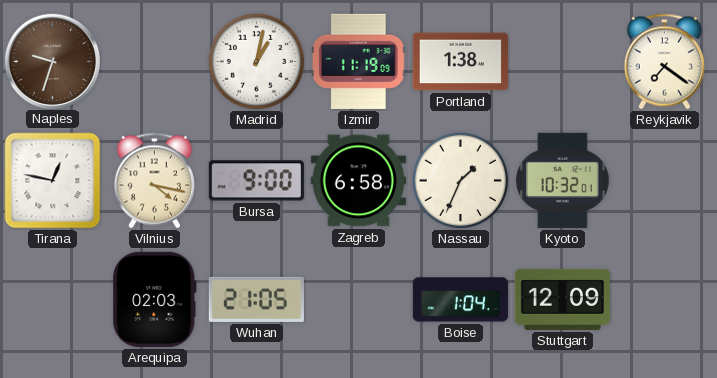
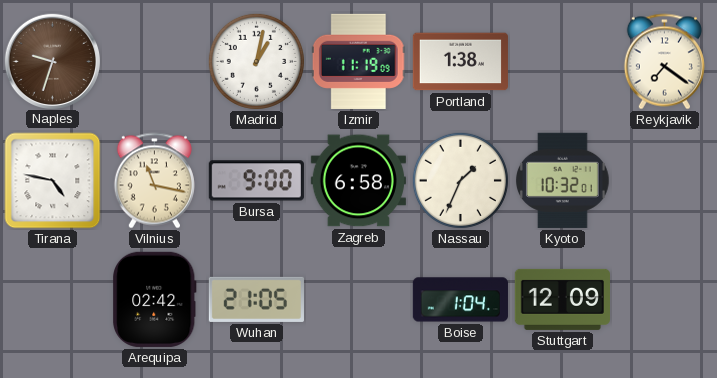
Tirana: 12:47 -> 4:47
Vilnius: 4:17 -> 11:17
Arequipa: 02:03 -> 02:42
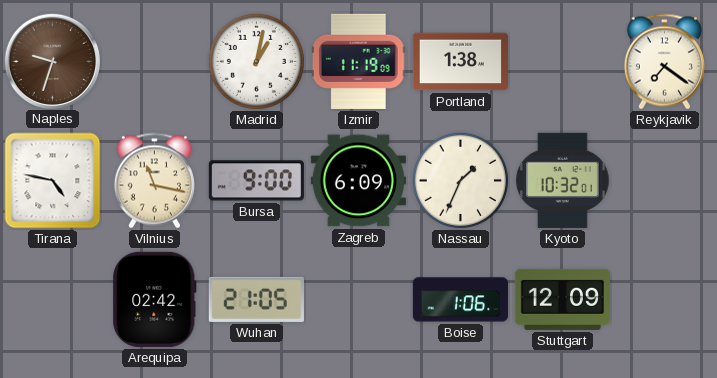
Zagreb: 6:58 -> 6:09
Boise: 1:04 -> 1:06
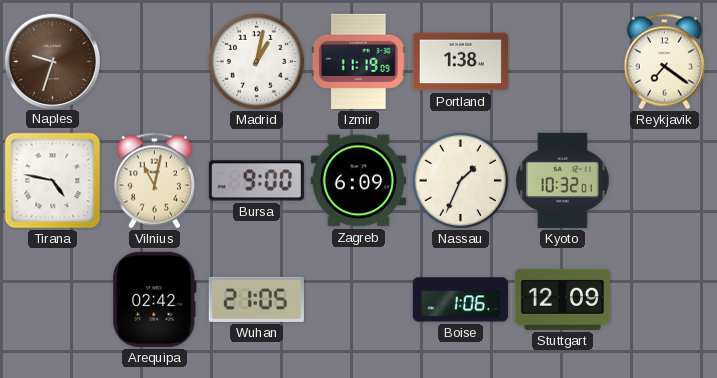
Vilnius: 11:17 -> 11:02
